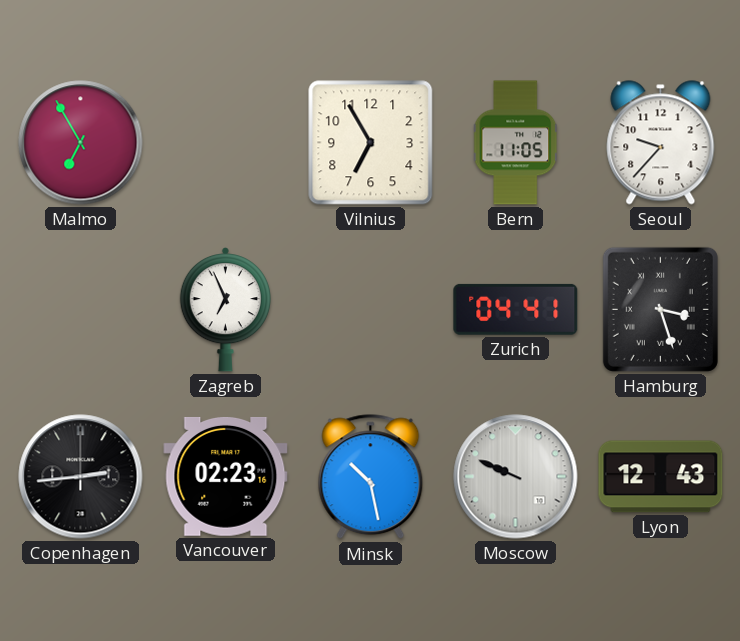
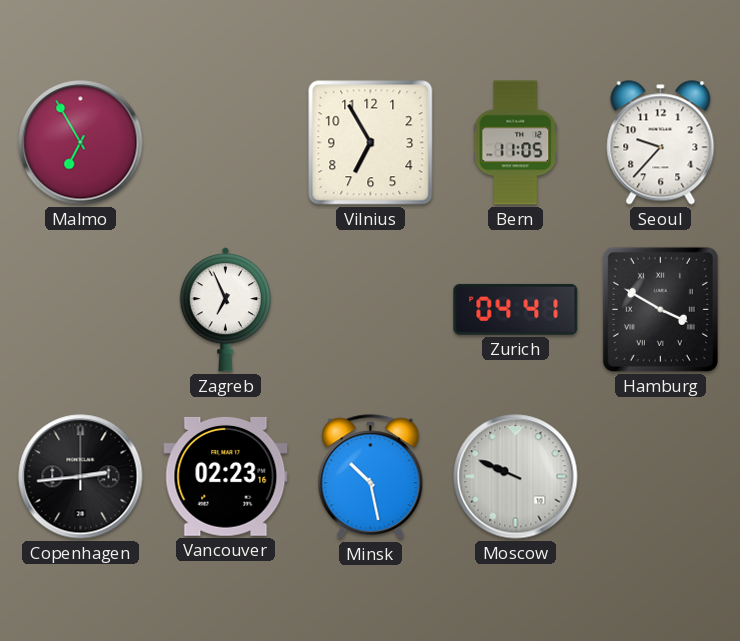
Hamburg: 3:27 -> 3:50
Lyon: 12:43 -> none
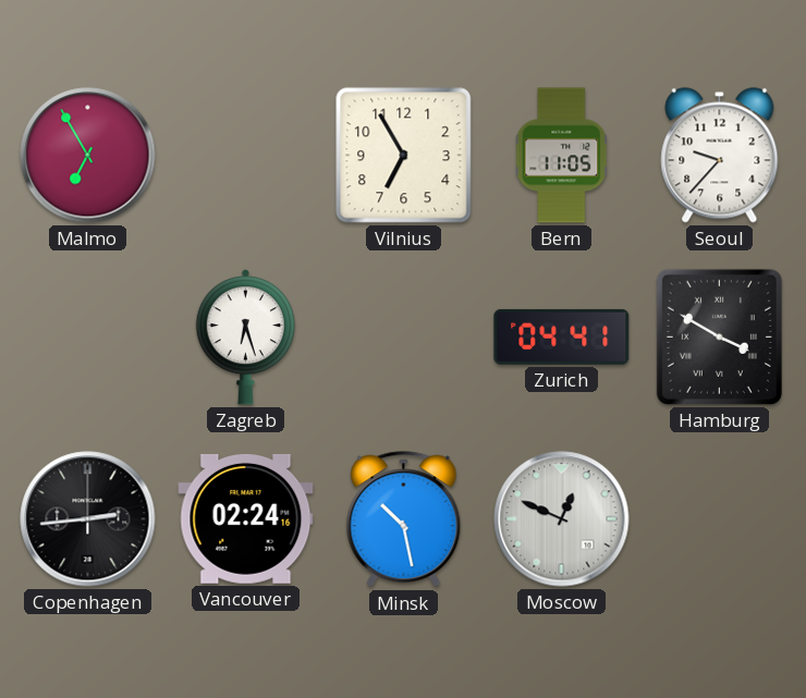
Zagreb: 6:56 -> 6:27
Vancouver: 02:23 -> 02:24
Moscow: 9:49 -> 12:49
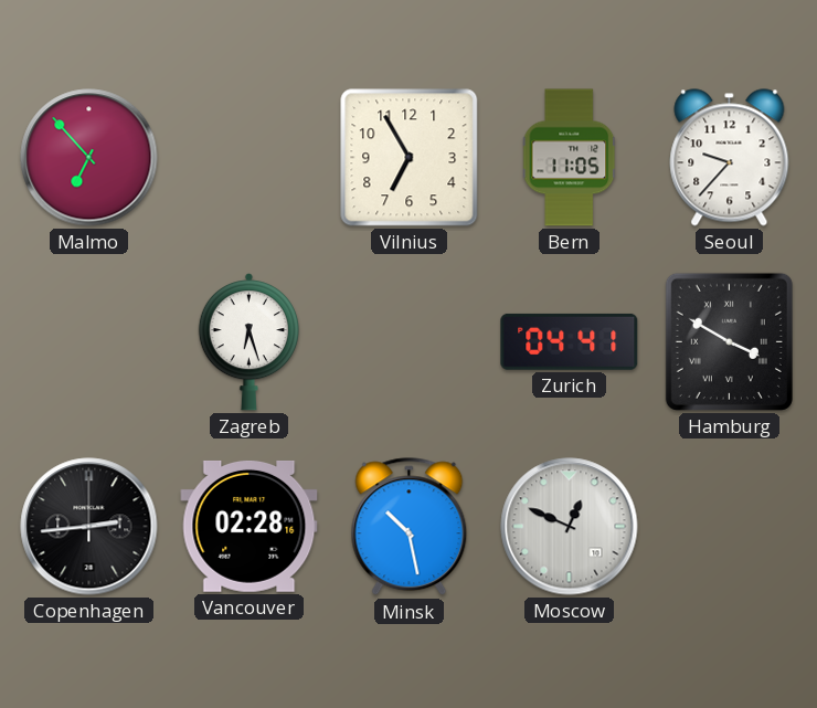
Malmo: 6:55 -> 6:53
Vancouver: 02:24 -> 02:28
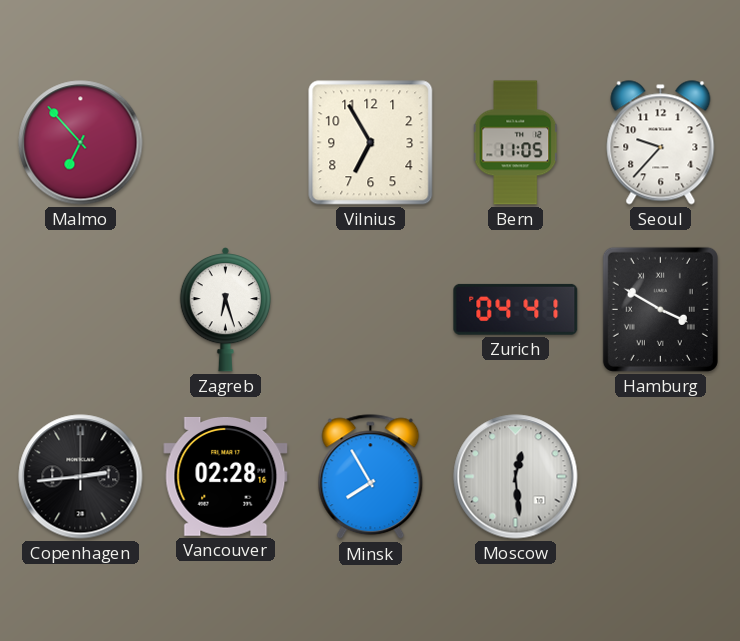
Minsk: 10:28 -> 7:55
Moscow: 12:49 -> 12:29
